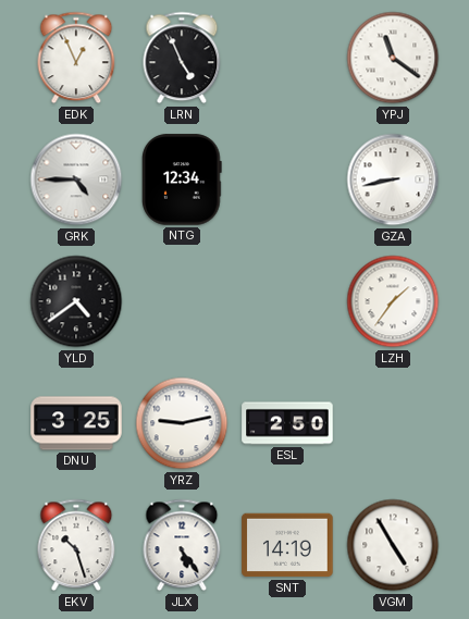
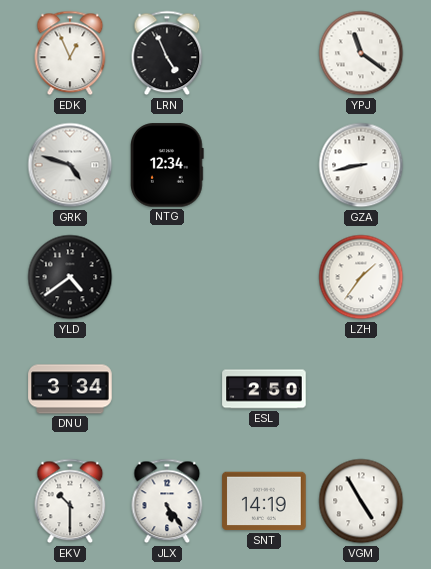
GRK: 4:45 -> 4:48
DNU: 3:25 -> 3:34
YRZ: 9:13 -> none
EKV: 10:27 -> 10:30
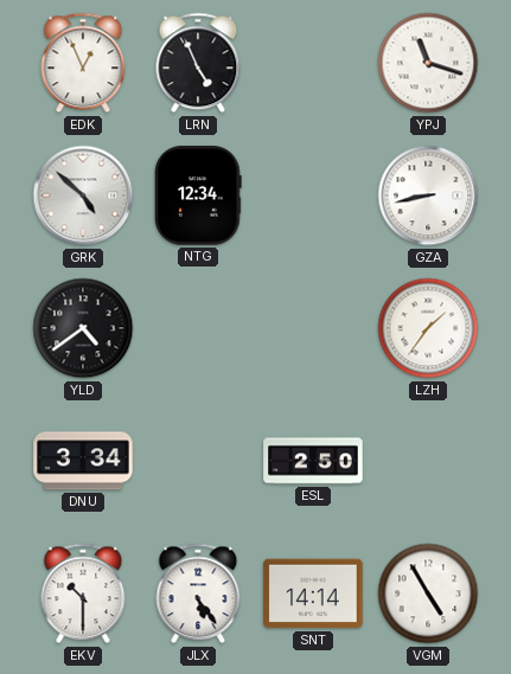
YPJ: 11:21 -> 11:18
GRK: 4:48 -> 4:52
SNT: 14:19 -> 14:14
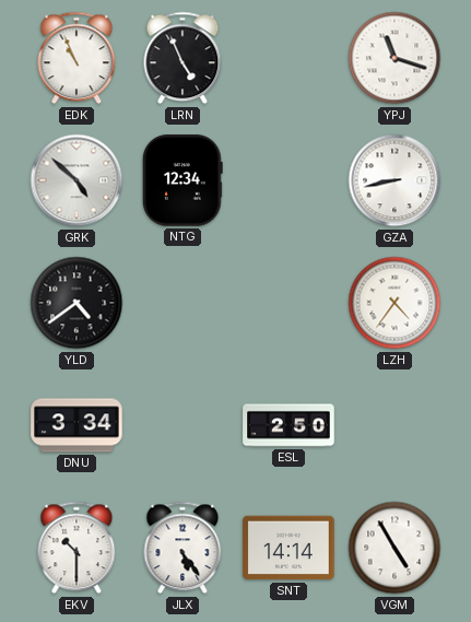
EDK: 12:56 -> 10:56
LZH: 1:36 -> 4:36
